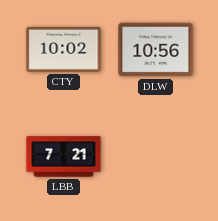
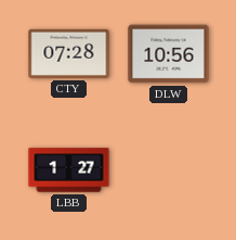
CTY: 10:02 -> 07:28
LBB: 7:21 -> 1:27
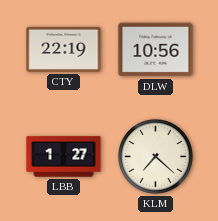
CTY: 07:28 -> 22:19
KLM: none -> 7:22
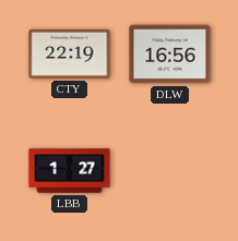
DLW: 10:56 -> 16:56
KLM: 7:22 -> none
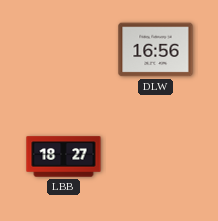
CTY: 22:19 -> none
LBB: 1:27 -> 18:27
